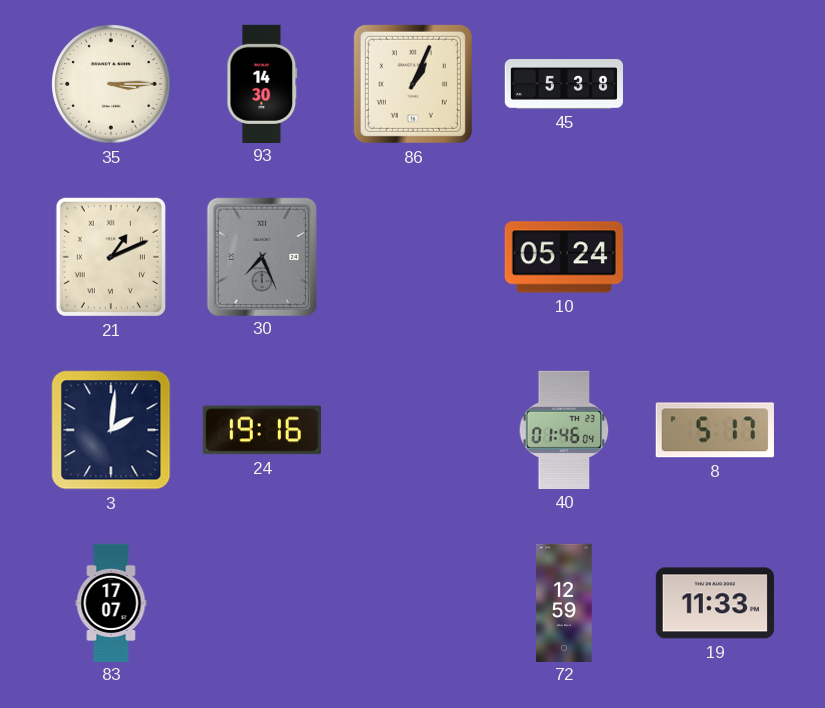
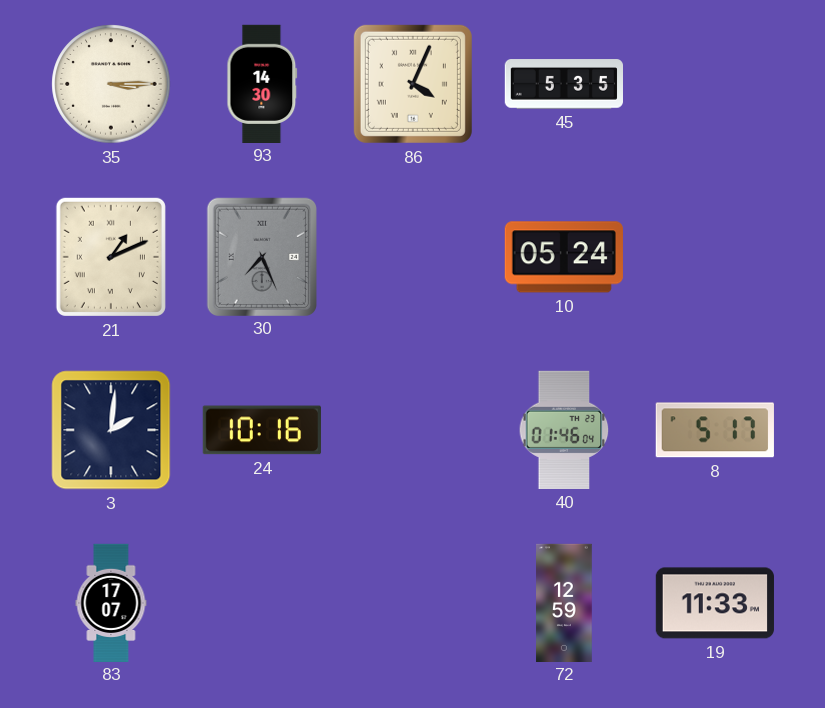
86: 1:04 -> 4:04
45: 5:38 -> 5:35
24: 19:16 -> 10:16
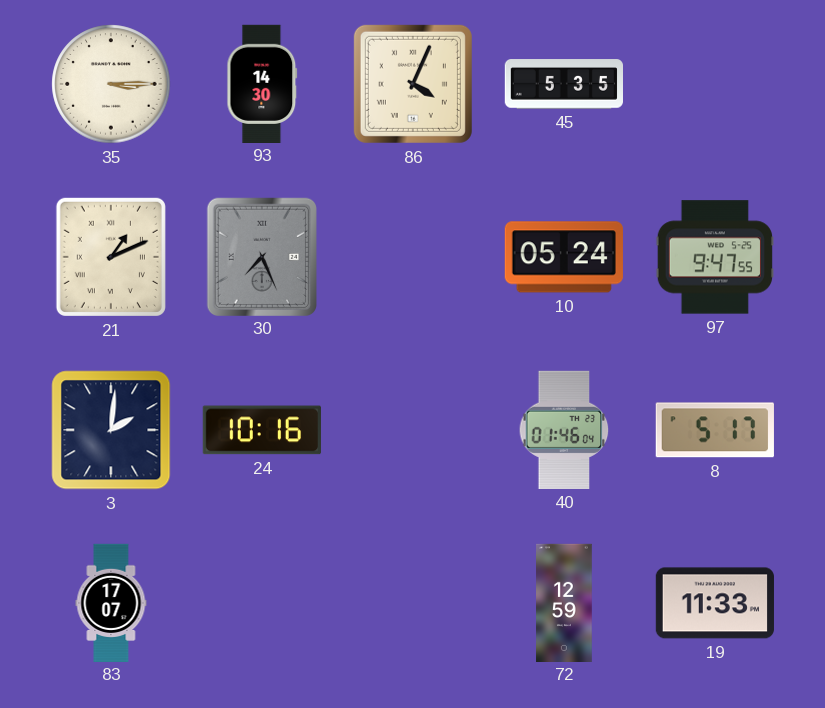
97: none -> 9:47
